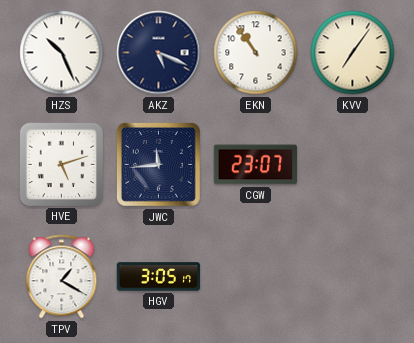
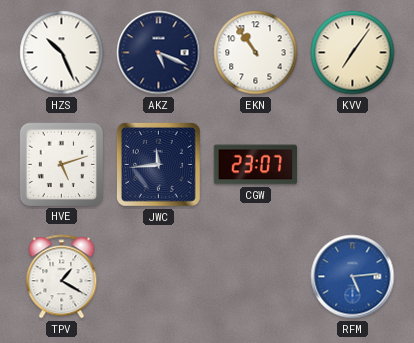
HGV: 3:05 -> none
RFM: none -> 5:14
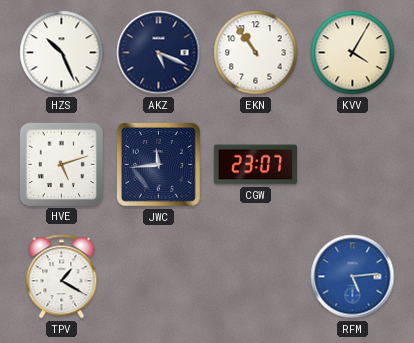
KVV: 7:06 -> 4:05
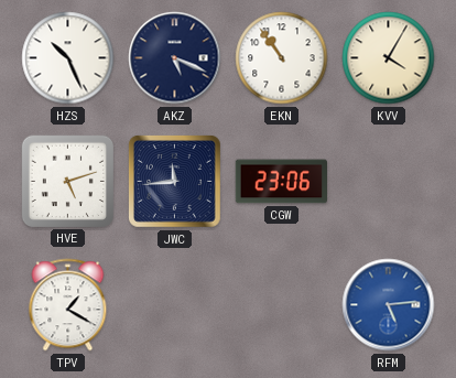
CGW: 23:07 -> 23:06
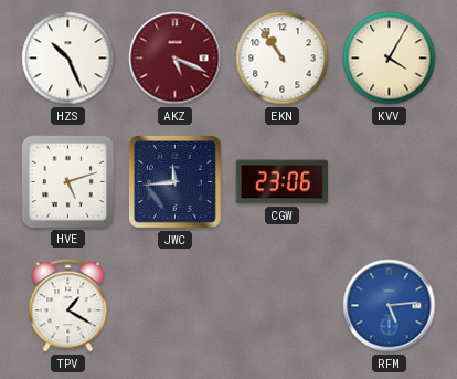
AKZ dial: navy -> burgundy
